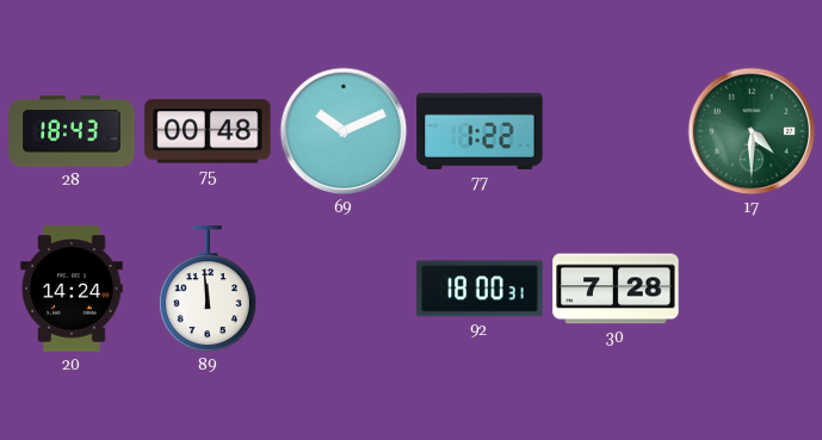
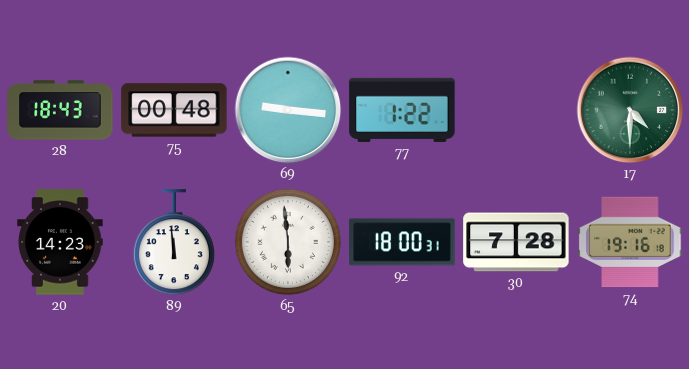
69: 10:11 -> 9:16
20: 14:24 -> 14:23
65: none -> 5:59
74: none -> 19:16
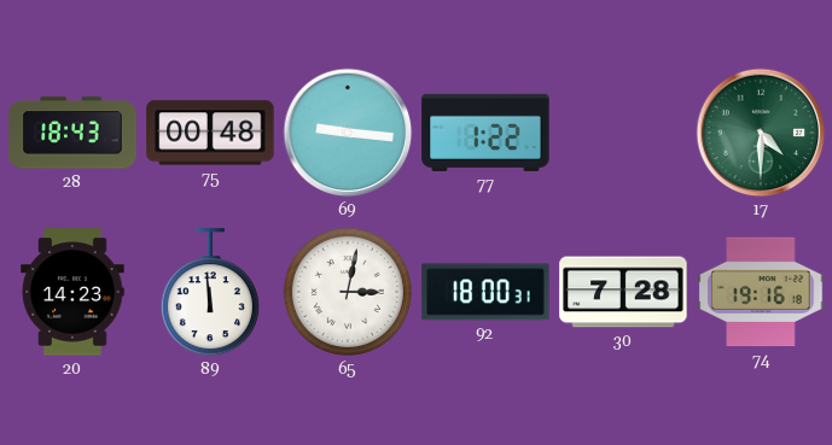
65: 5:59 -> 3:02
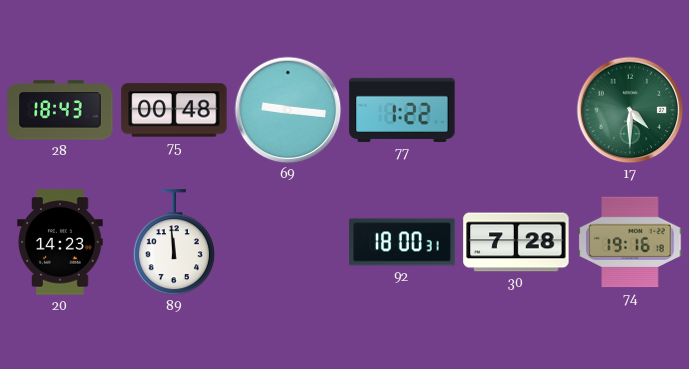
65: 3:02 -> none
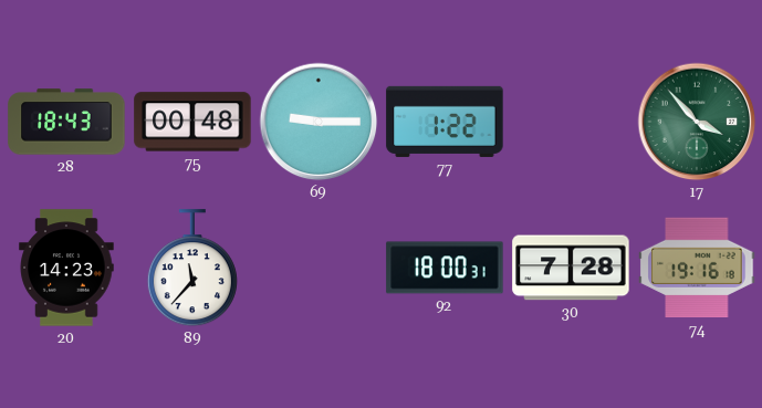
69: 9:16 -> 9:15
17: 4:30 -> 3:53
89: 11:59 -> 11:37
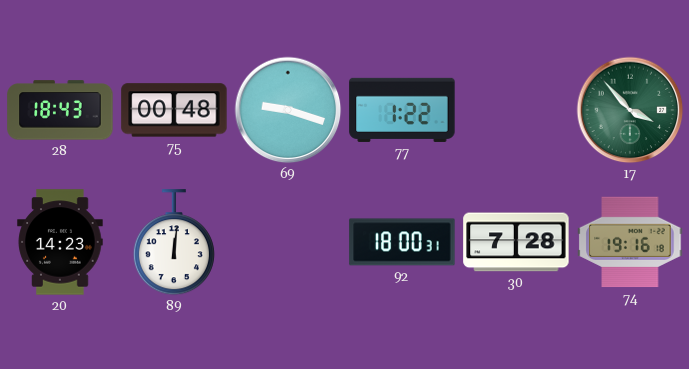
69: 9:15 -> 9:18
89: 11:37 -> 12:01
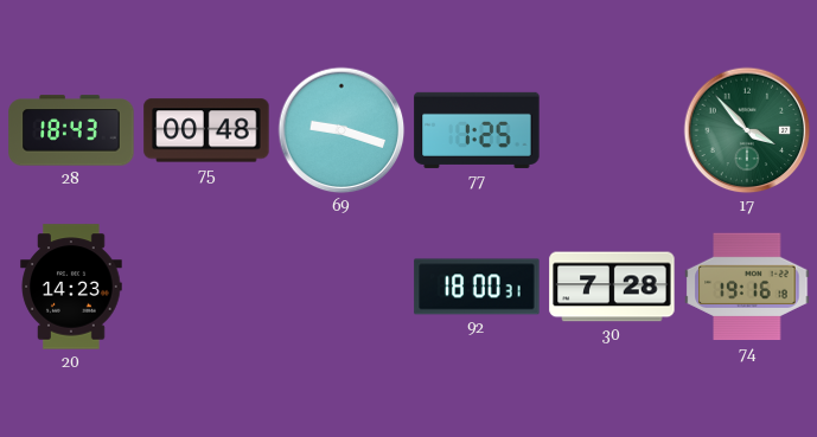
77: 1:22 -> 1:25
89: 12:01 -> none
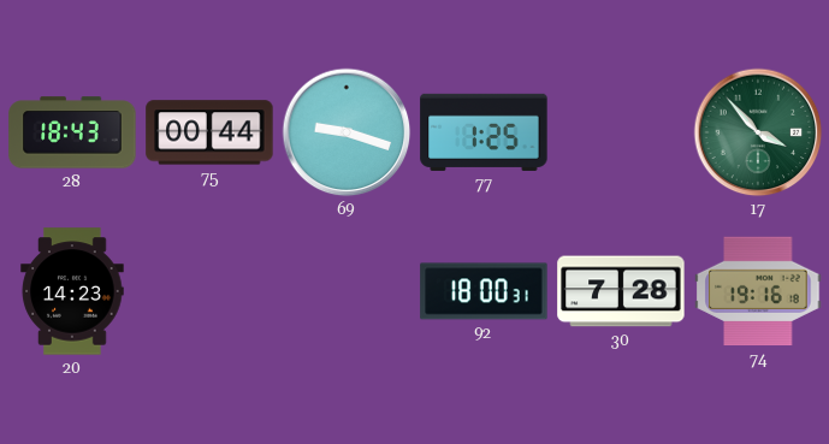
75: 00:48 -> 00:44
